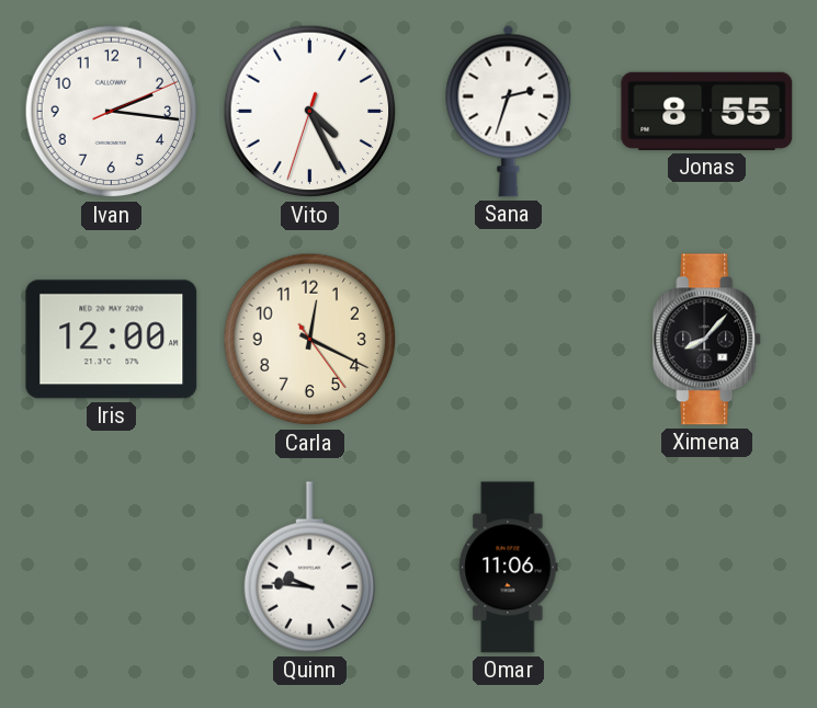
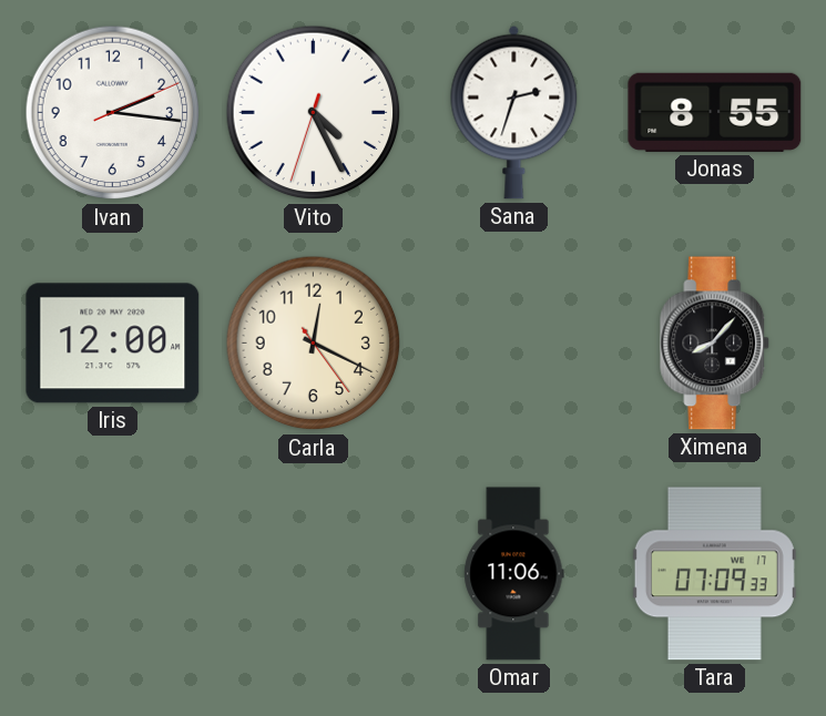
Quinn: 9:46 -> none
Tara: none -> 07:09
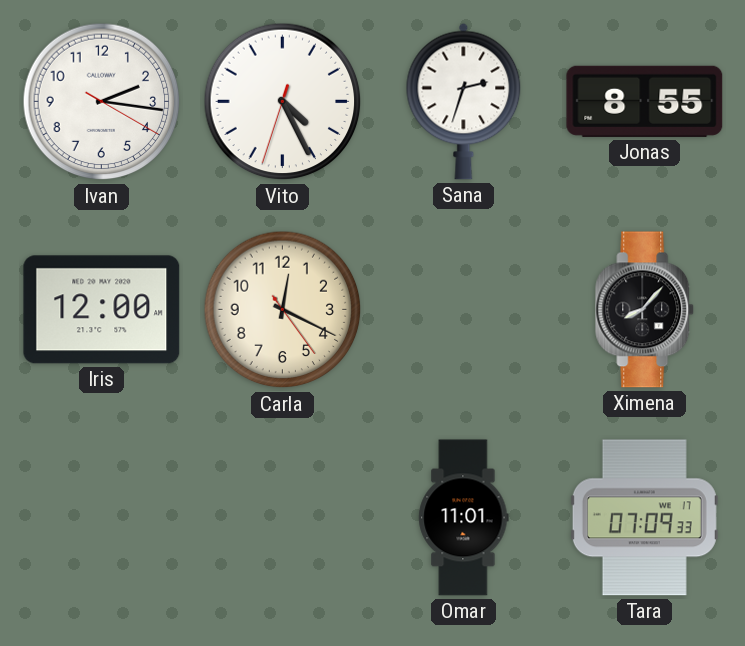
Ivan: 2:16:11 -> 2:16:20
Omar: 11:06 -> 11:01
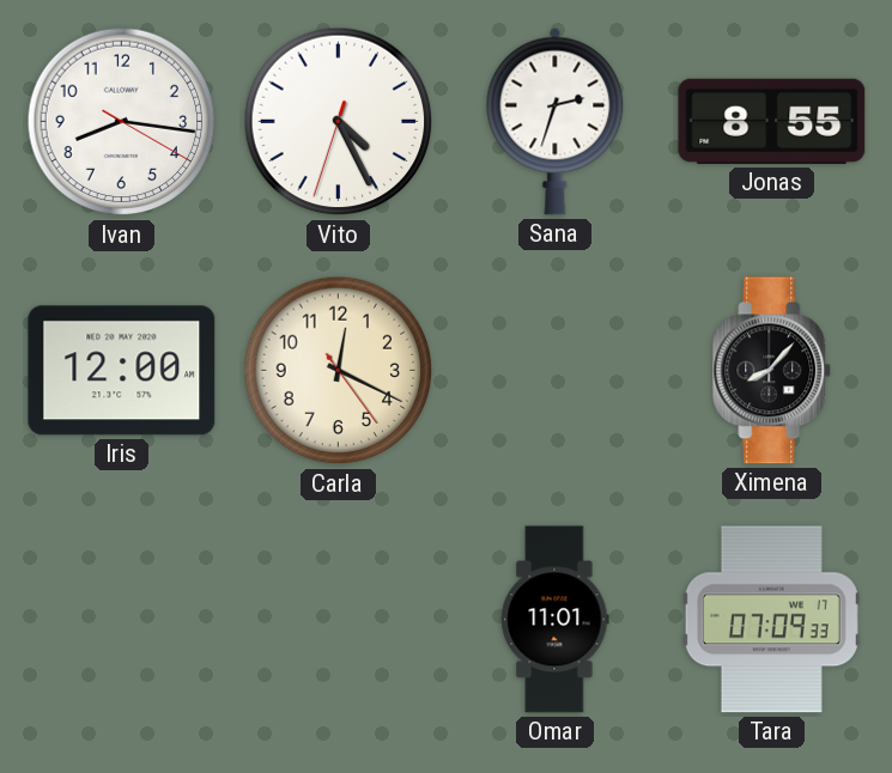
Ivan: 2:16 -> 8:16
